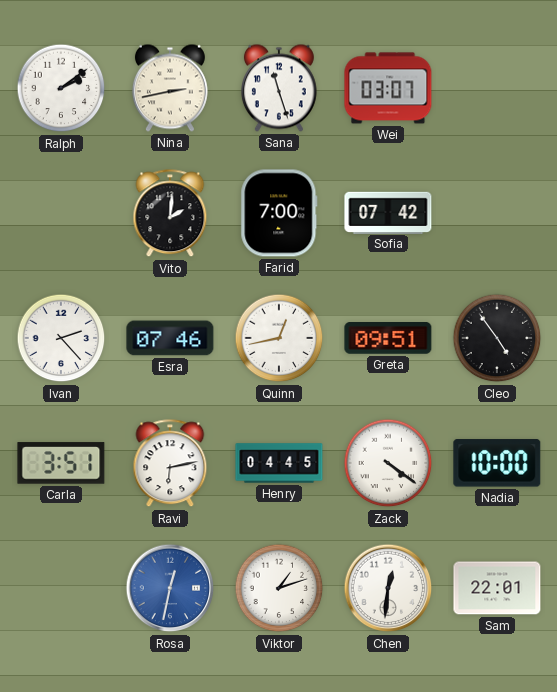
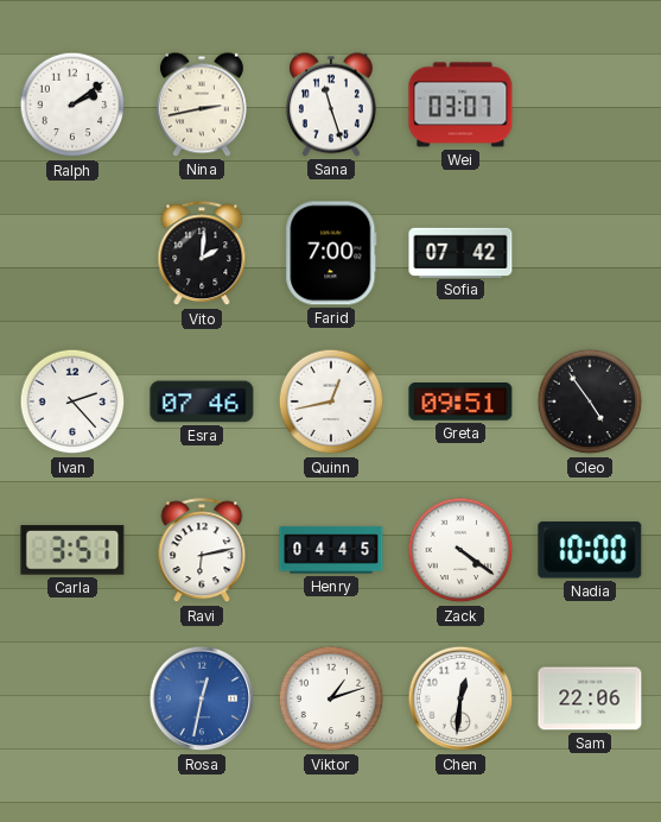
Sam: 22:01 -> 22:06
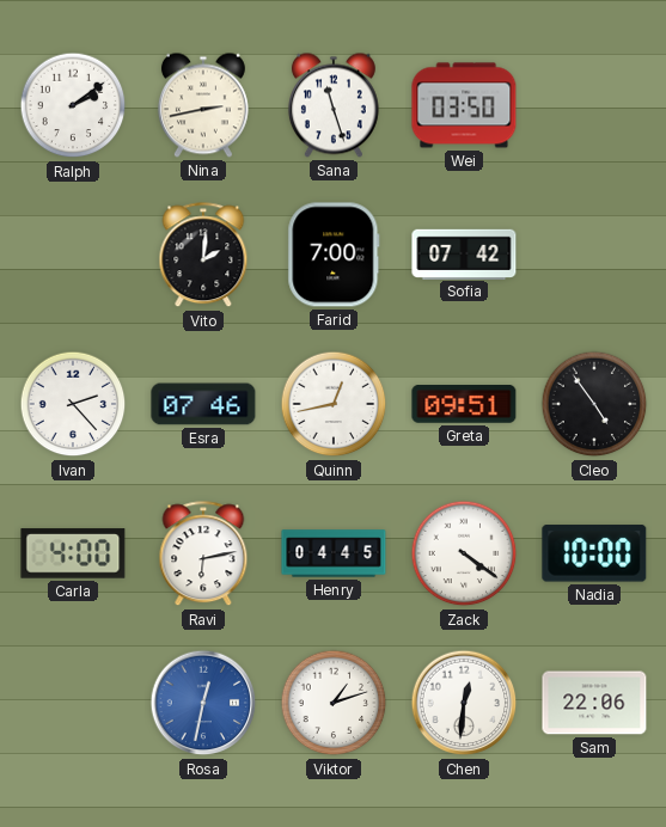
Wei: 03:07 -> 03:50
Carla: 3:51 -> 4:00
